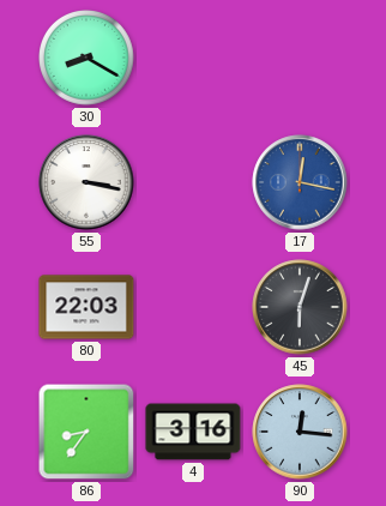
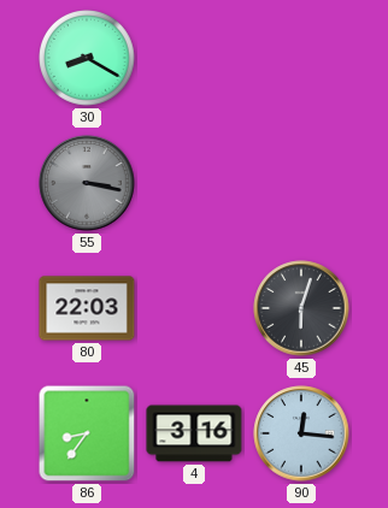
55 dial: white -> grey
17: 12:17 -> none
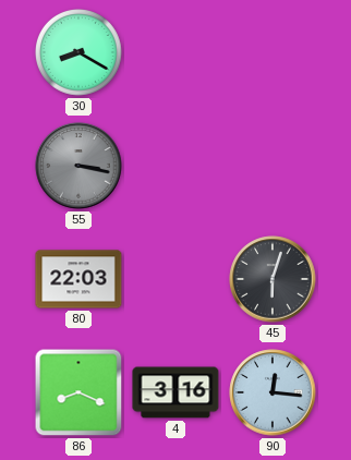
86: 8:36 -> 8:19
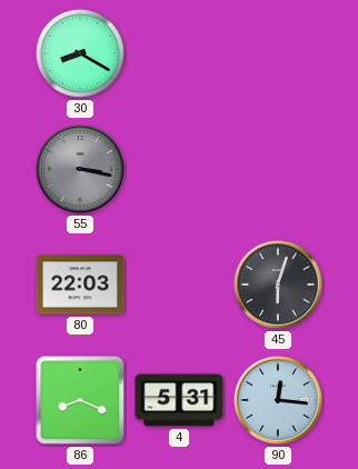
4: 3:16 -> 5:31
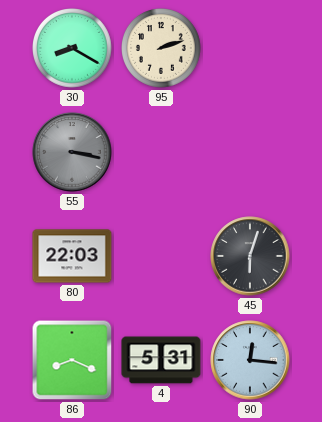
95: none -> 2:12
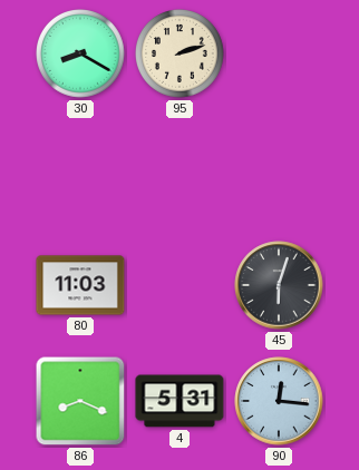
55: 3:17 -> none
80: 22:03 -> 11:03
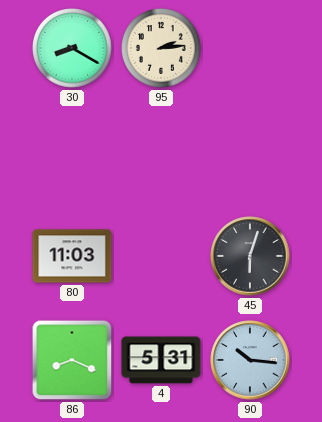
95: 2:12 -> 2:14
90: 12:16 -> 10:16
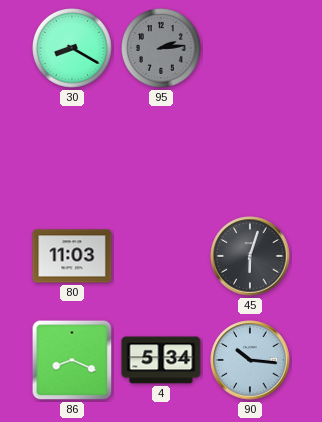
95 dial: cream -> grey
4: 5:31 -> 5:34
